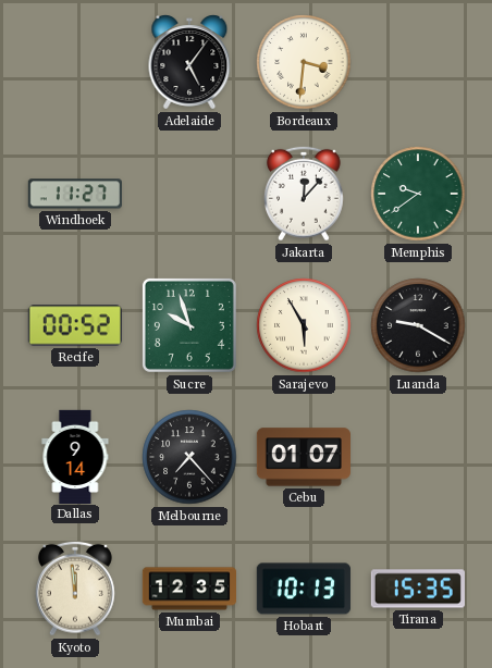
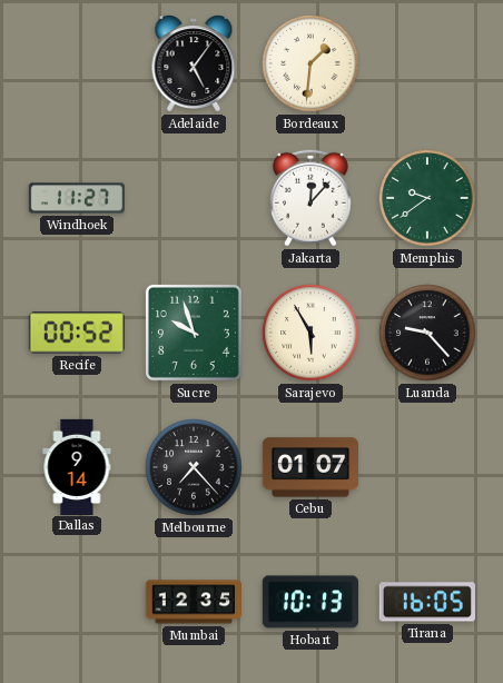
Bordeaux: 3:31 -> 1:31
Luanda: 9:20 -> 9:23
Kyoto: 11:59 -> none
Tirana: 15:35 -> 16:05
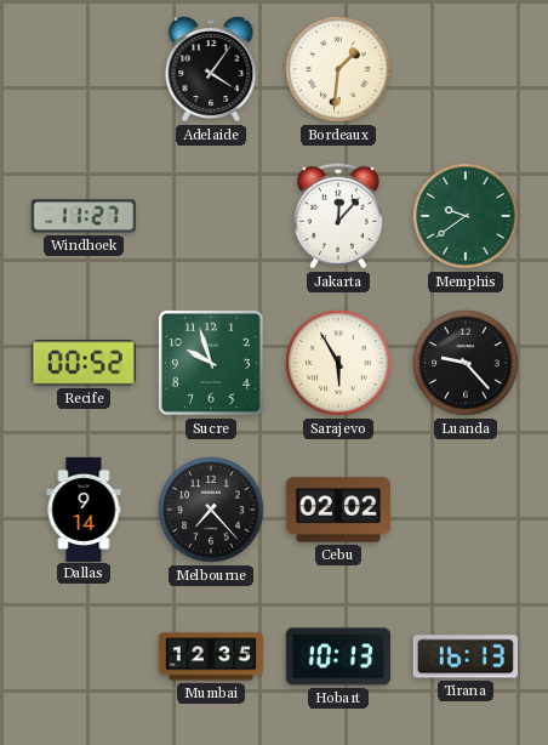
Adelaide: 5:06 -> 4:06
Cebu: 01:07 -> 02:02
Tirana: 16:05 -> 16:13
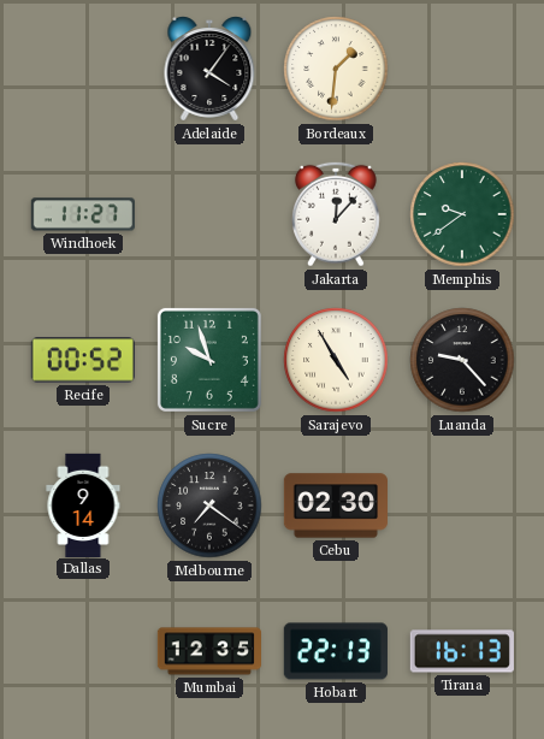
Sarajevo: 5:55 -> 4:55
Melbourne: 7:23 -> 7:21
Cebu: 02:02 -> 02:30
Hobart: 10:13 -> 22:13
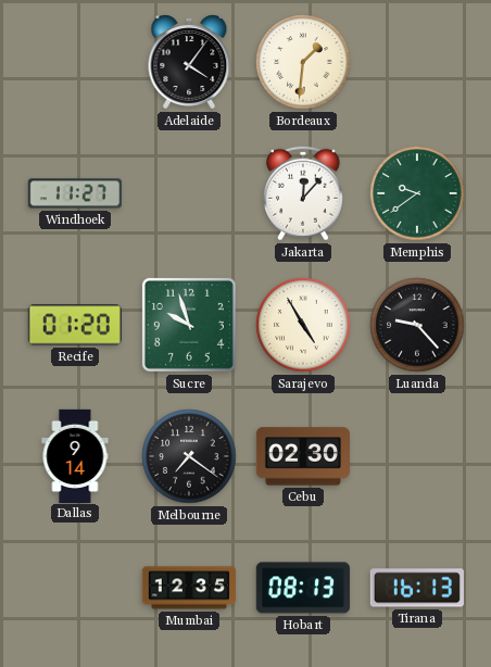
Recife: 00:52 -> 01:20
Hobart: 22:13 -> 08:13
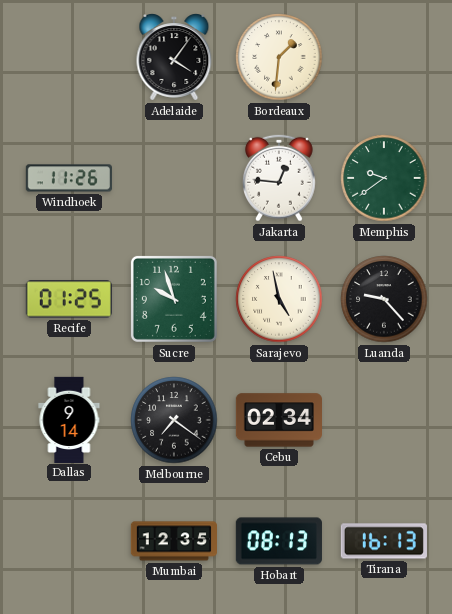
Windhoek: 11:27 -> 11:26
Jakarta: 12:07 -> 12:46
Recife: 01:20 -> 01:25
Sarajevo: 4:55 -> 4:58
Cebu: 02:30 -> 02:34
